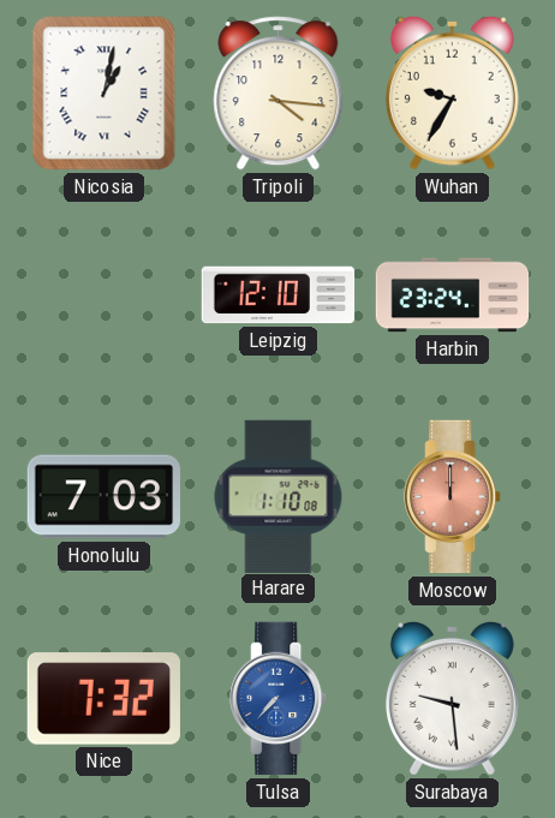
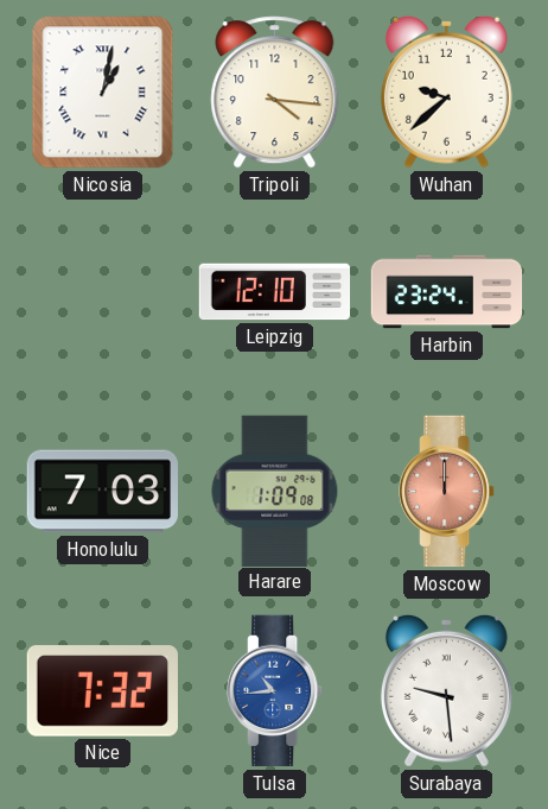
Wuhan: 9:35 -> 9:38
Harare: 1:10 -> 1:09
Tulsa: 7:37 -> 10:44
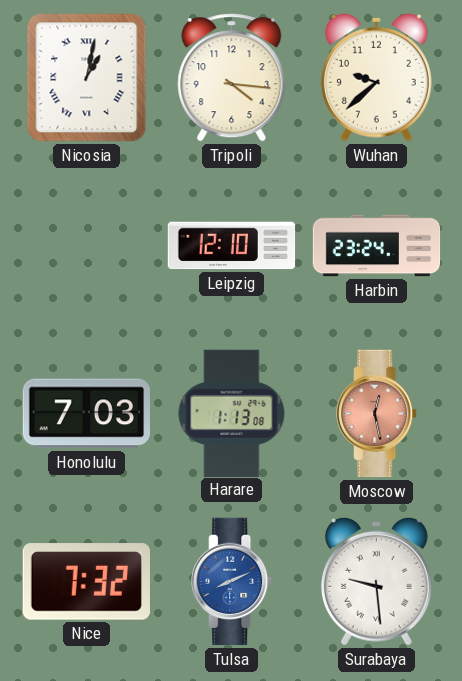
Harare: 1:09 -> 1:13
Moscow: 12:00 -> 12:28
Tulsa: 10:44 -> 8:11
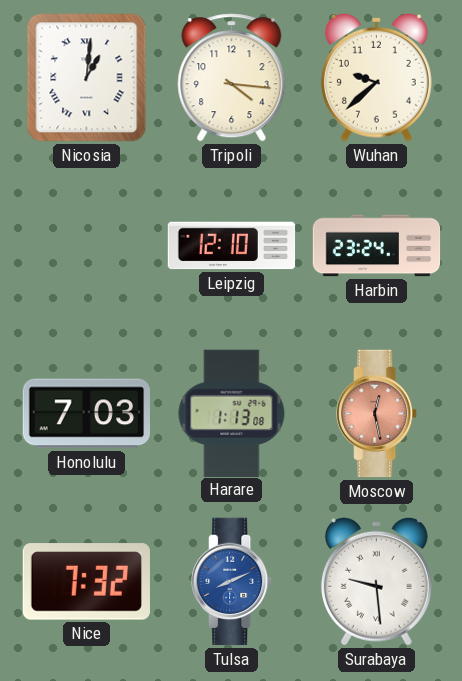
Nicosia: 1:02 -> 1:01
